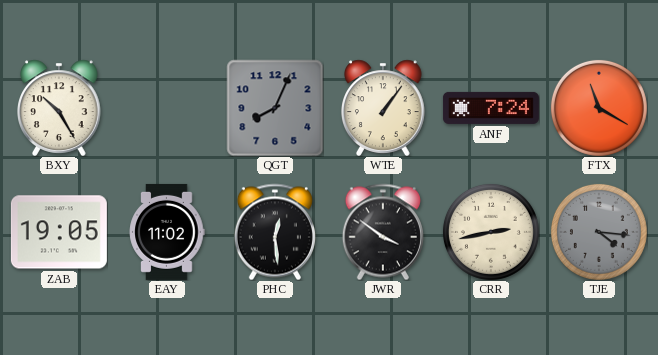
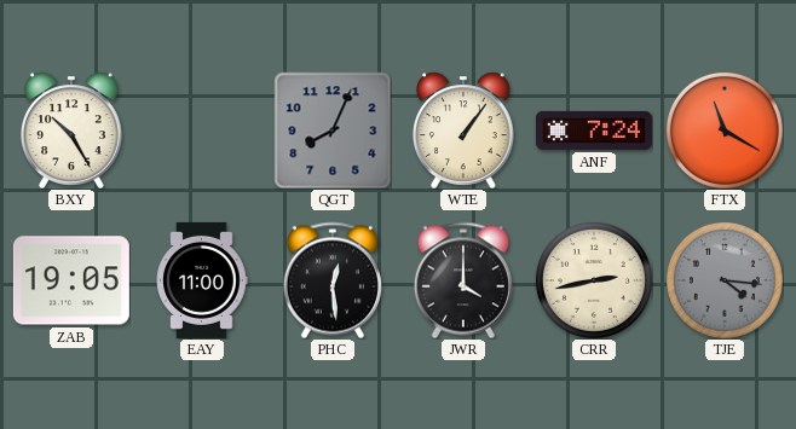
EAY: 11:02 -> 11:00
JWR: 3:51 -> 4:00
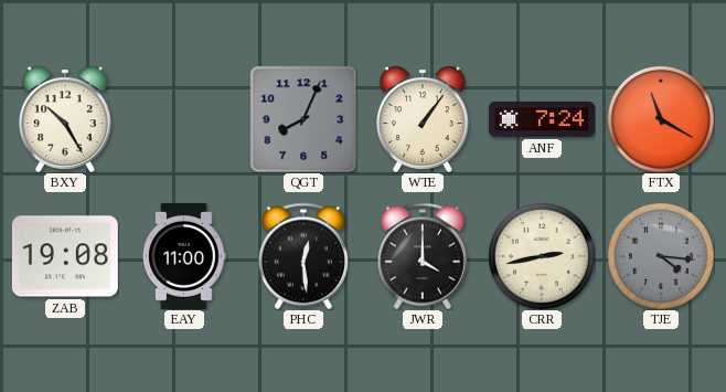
ZAB: 19:05 -> 19:08
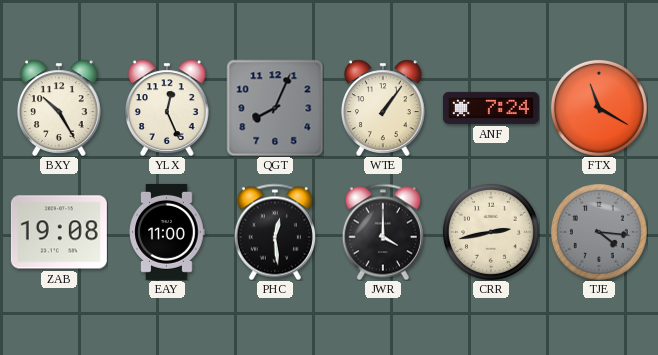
YLX: none -> 12:26
